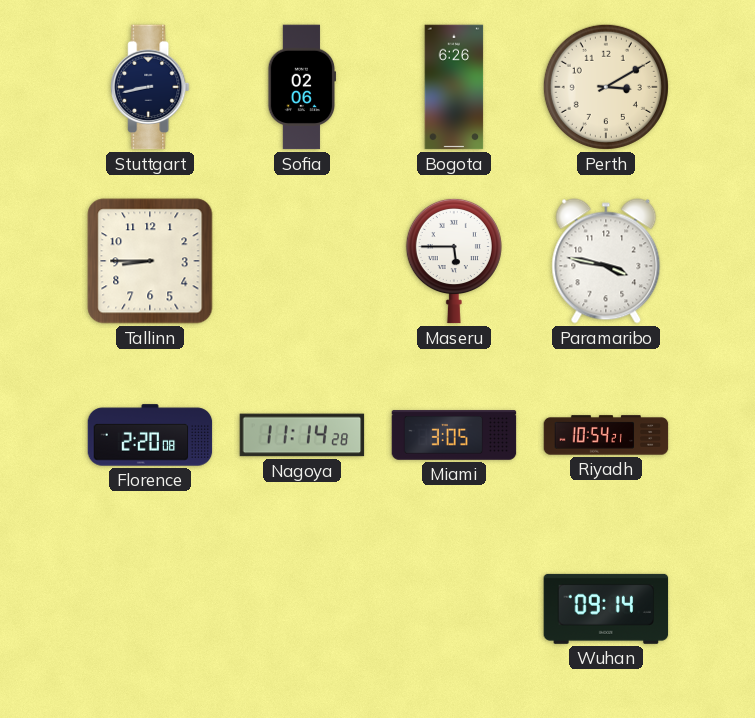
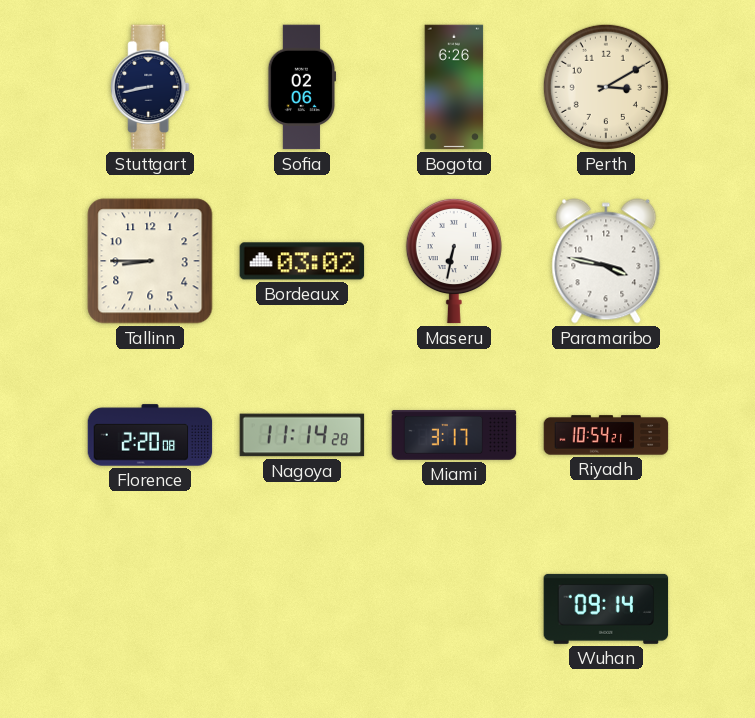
Bordeaux: none -> 03:02
Maseru: 5:45 -> 6:32
Miami: 3:05 -> 3:17
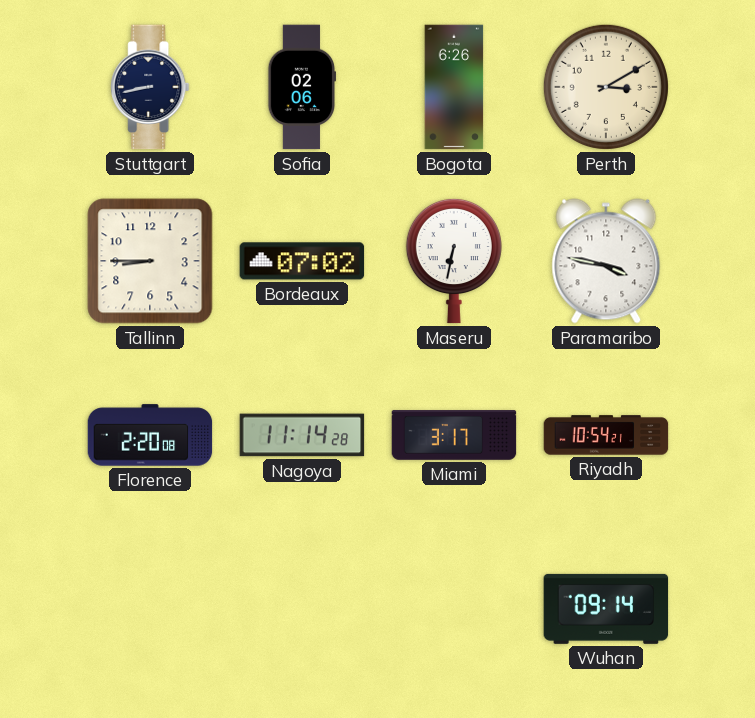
Bordeaux: 03:02 -> 07:02
